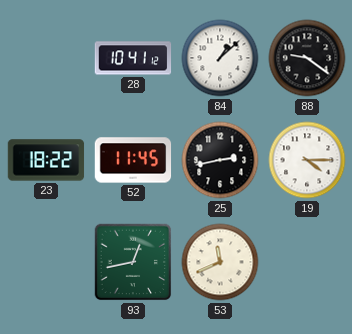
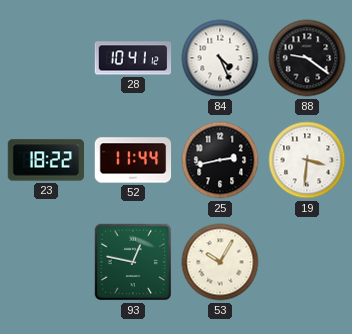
84: 1:08 -> 4:26
52: 11:45 -> 11:44
19: 4:15 -> 3:31
93: 12:43 -> 12:47
53: 11:41 -> 10:05
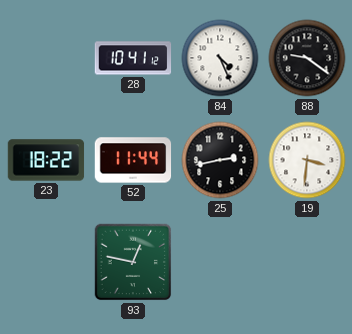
53: 10:05 -> none
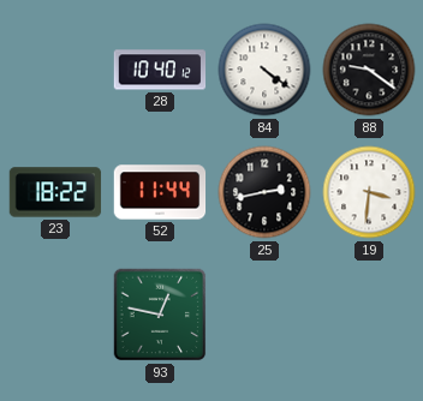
28: 10:41 -> 10:40
84: 4:26 -> 4:21
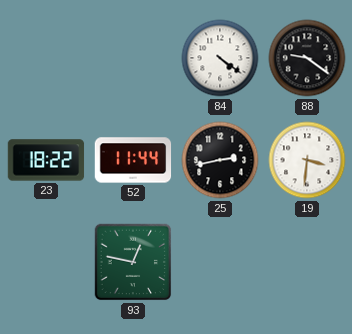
28: 10:40 -> none
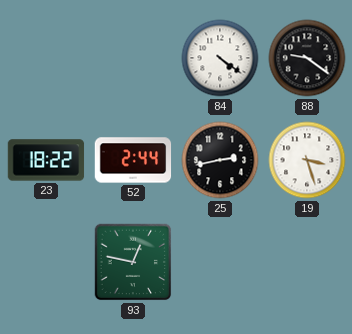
52: 11:44 -> 2:44
19: 3:31 -> 3:27
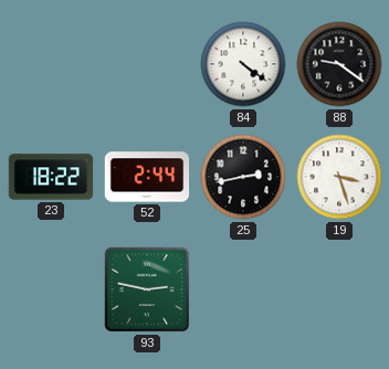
93: 12:47 -> 2:47
